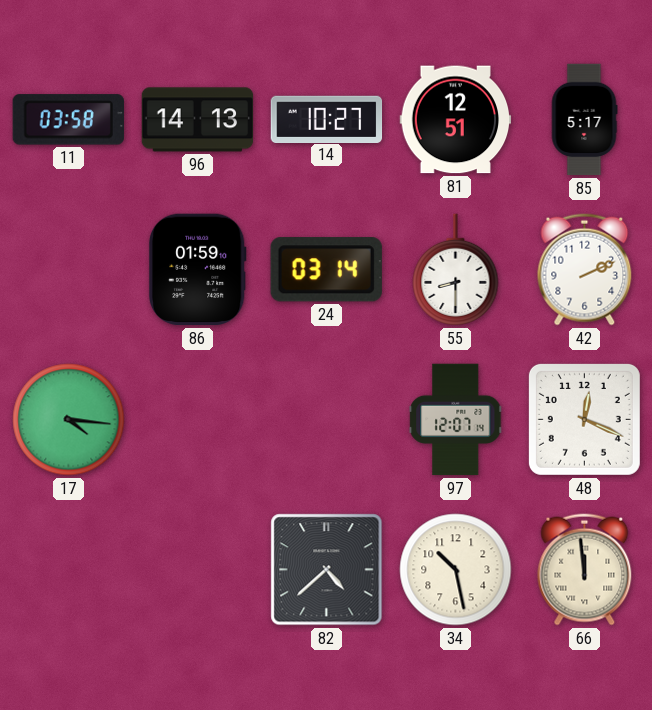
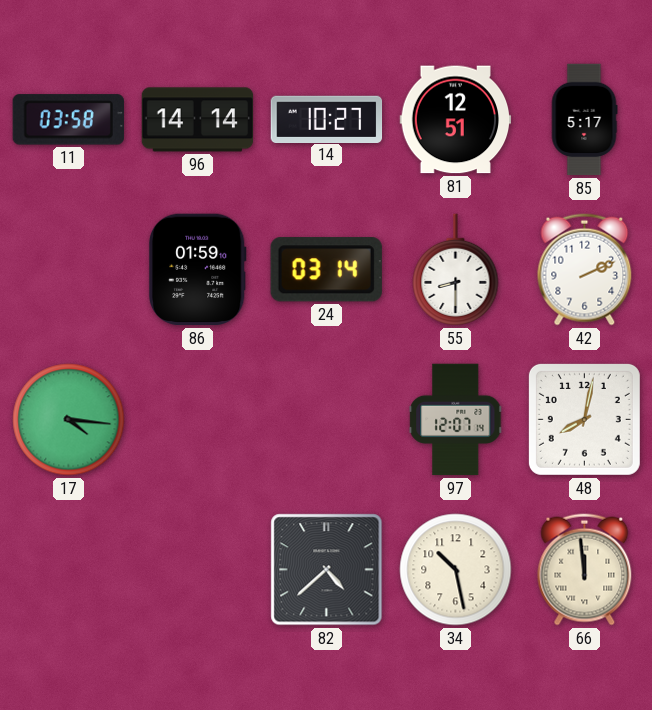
96: 14:13 -> 14:14
48: 12:19 -> 8:02
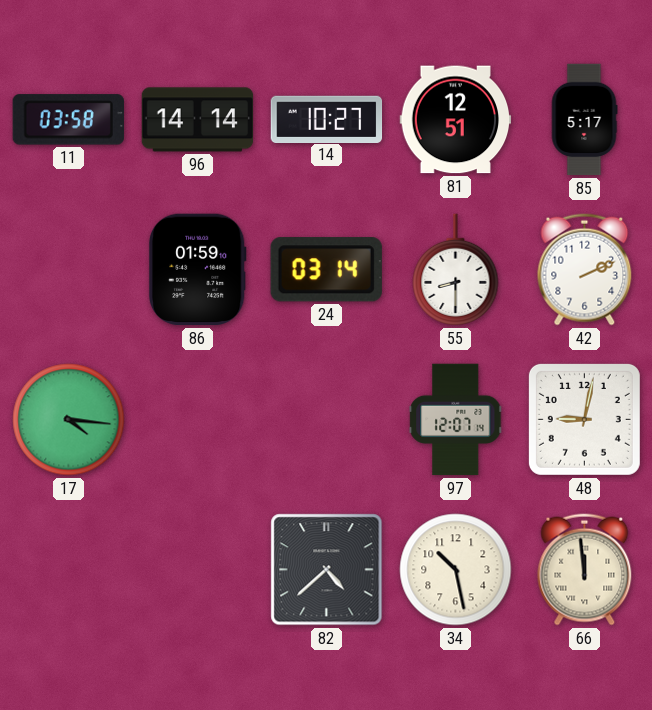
48: 8:02 -> 9:02
